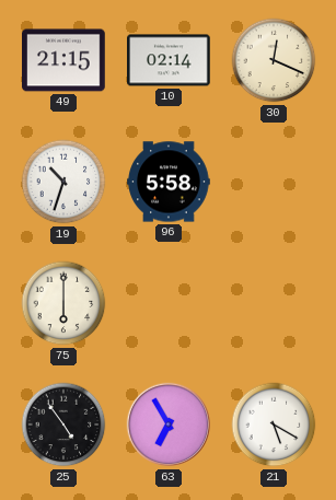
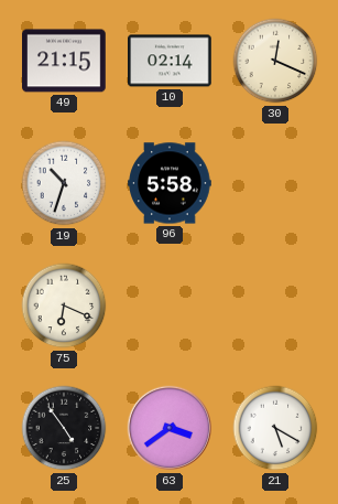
75: 6:00 -> 6:19
63: 6:55 -> 3:39
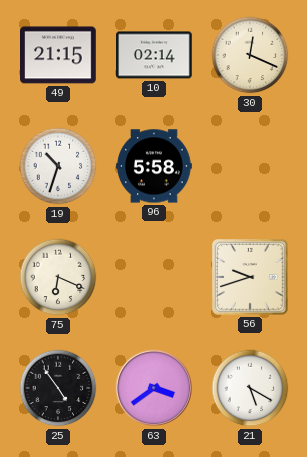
56: none -> 9:42
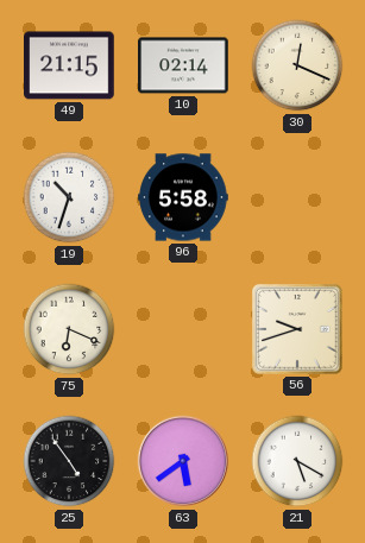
63: 3:39 -> 5:39
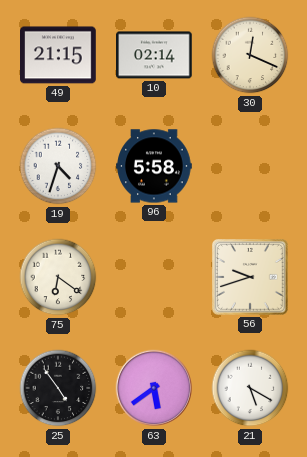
19: 10:33 -> 4:33
75: 6:19 -> 6:21
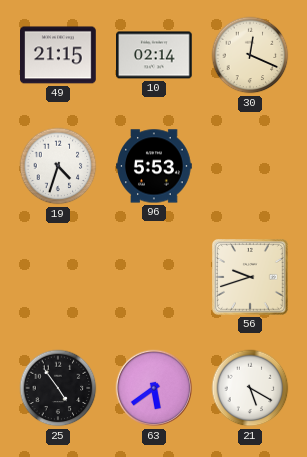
96: 5:58 -> 5:53
75: 6:21 -> none
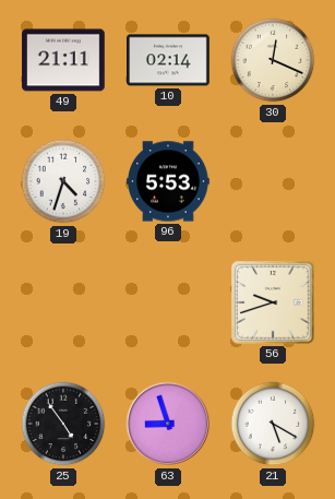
49: 21:15 -> 21:11
63: 5:39 -> 8:57
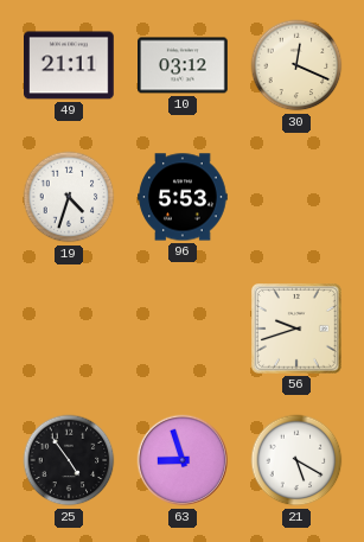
10: 02:14 -> 03:12
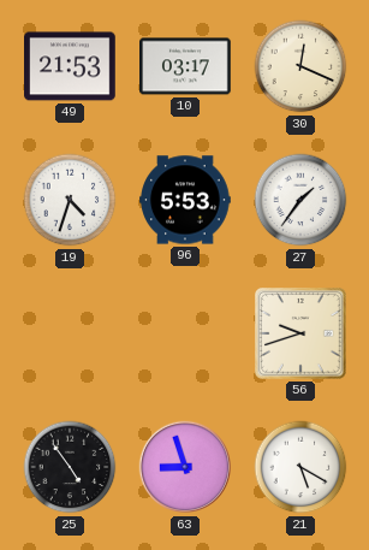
49: 21:11 -> 21:53
10: 03:12 -> 03:17
27: none -> 1:36
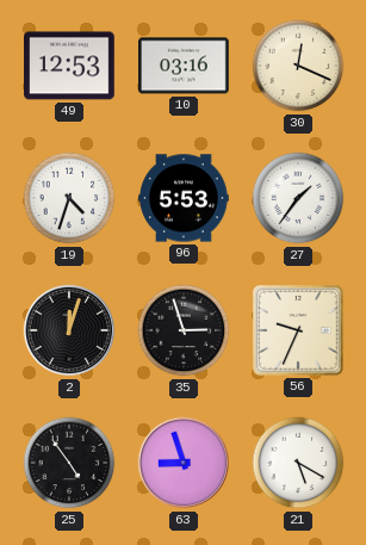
49: 21:53 -> 12:53
10: 03:17 -> 03:16
2: none -> 12:03
35: none -> 2:57
56: 9:42 -> 9:34
